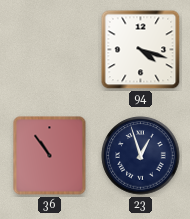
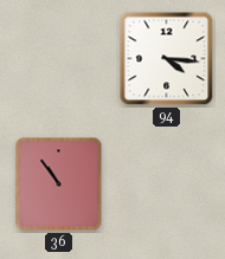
94: 4:18 -> 4:16
23: 12:57 -> none
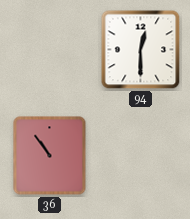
94: 4:16 -> 12:30
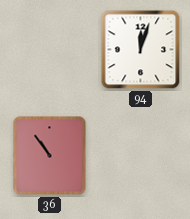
94: 12:30 -> 12:03
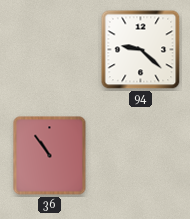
94: 12:03 -> 9:22
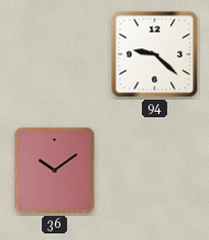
36: 10:54 -> 10:09
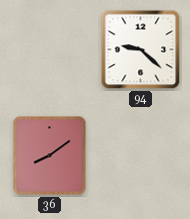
36: 10:09 -> 8:09
